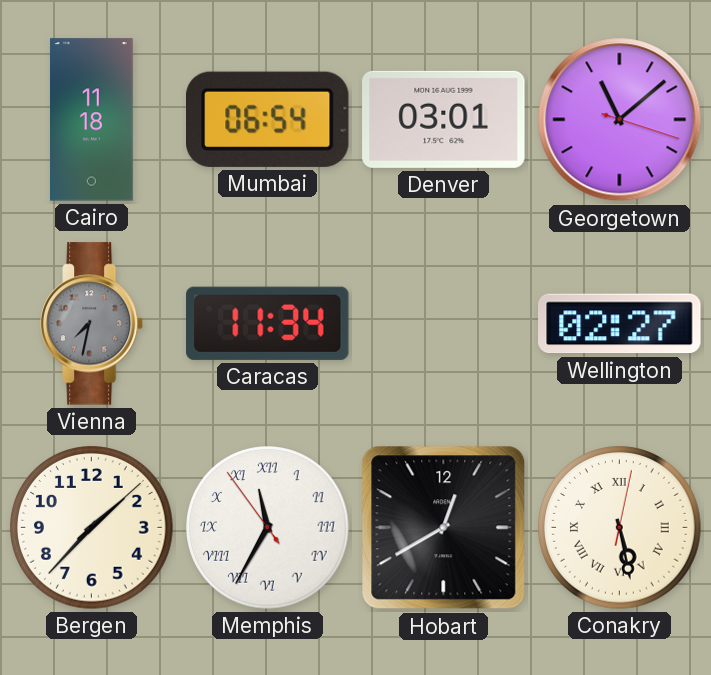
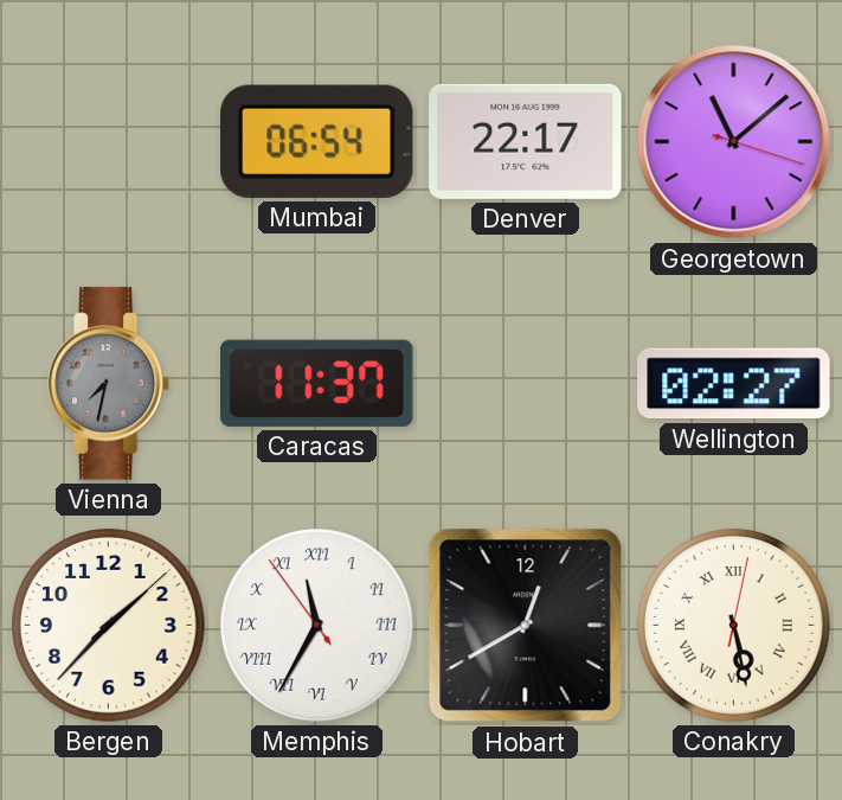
Cairo: 11:18 -> none
Denver: 03:01 -> 22:17
Caracas: 11:34 -> 11:37
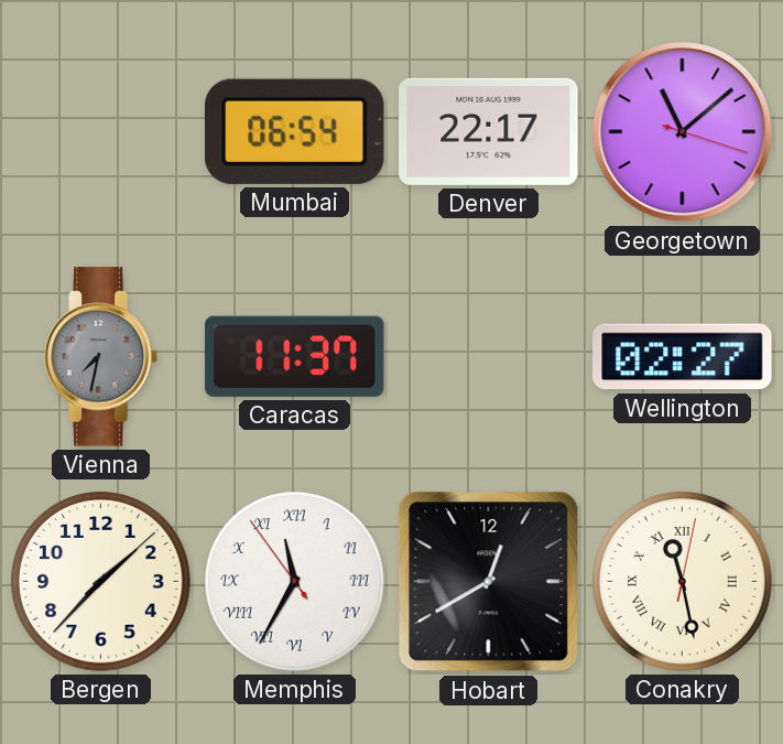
Conakry: 5:28 -> 11:28
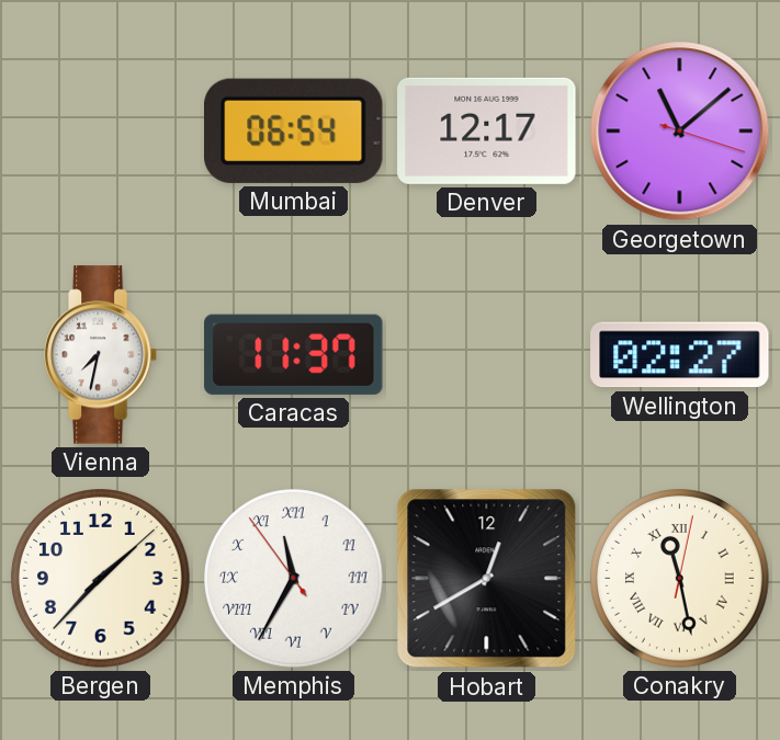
Denver: 22:17 -> 12:17
Vienna dial: grey -> white
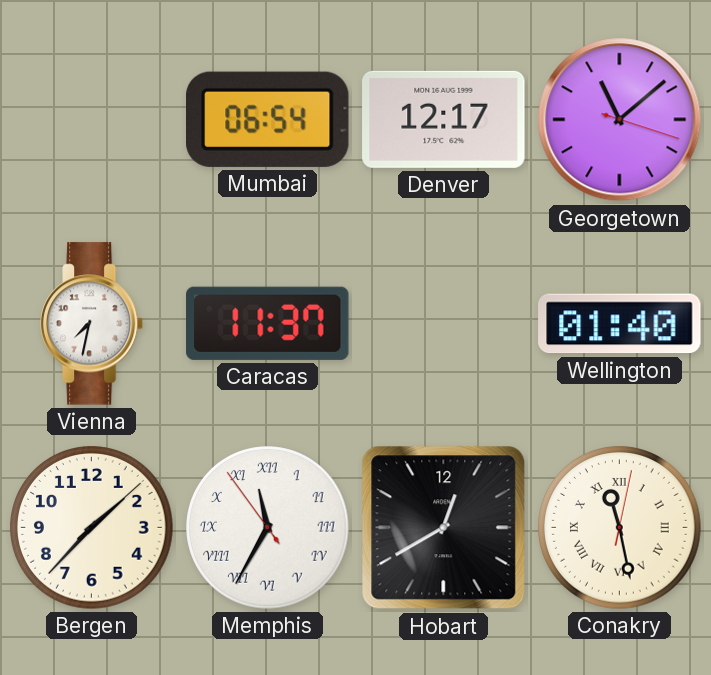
Wellington: 02:27 -> 01:40
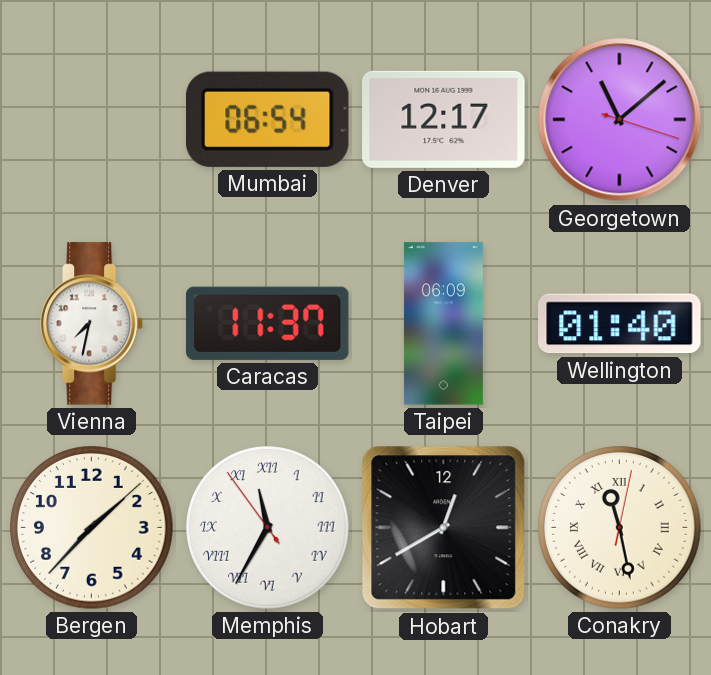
Taipei: none -> 06:09
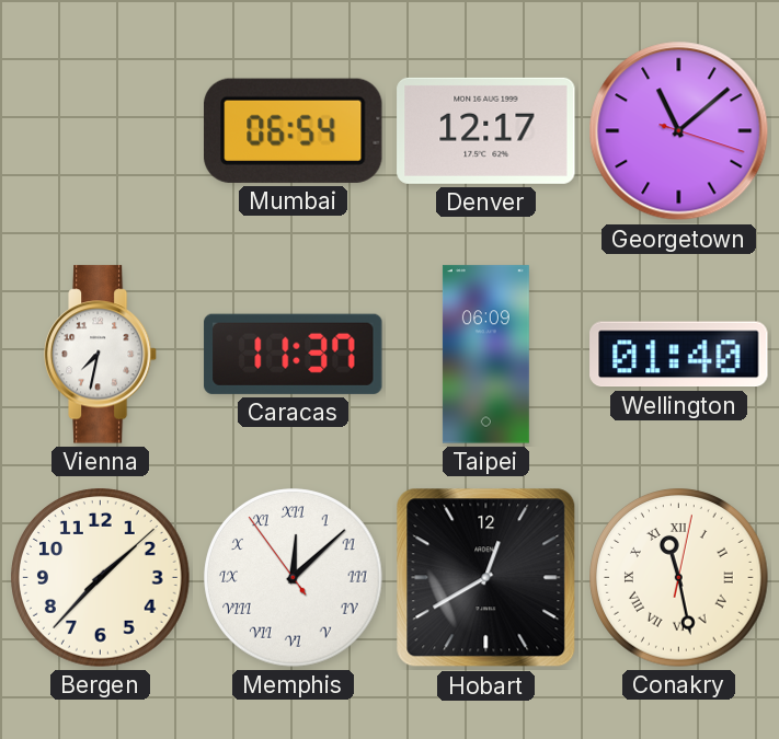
Memphis: 11:34 -> 12:07
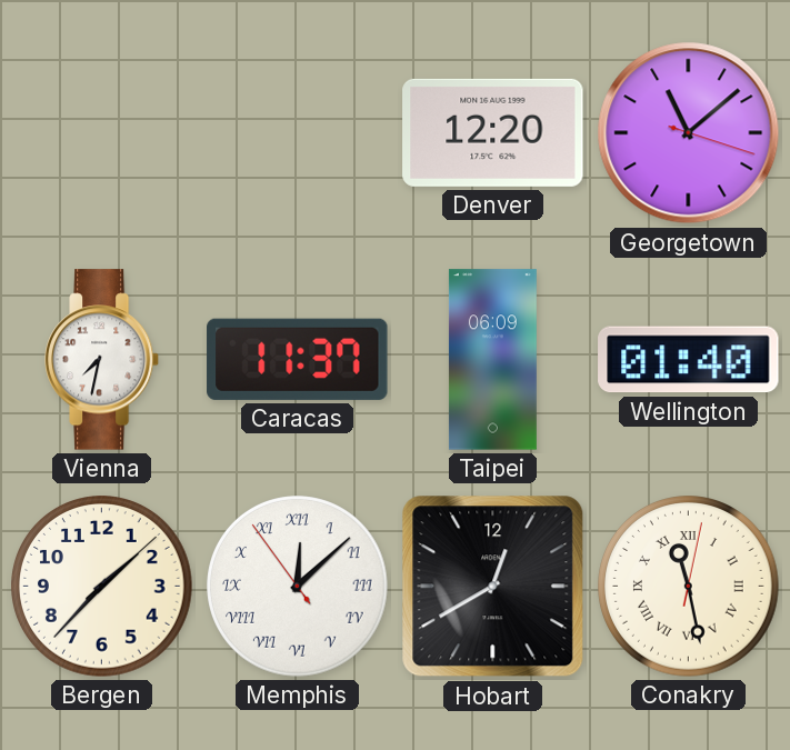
Mumbai: 06:54 -> none
Denver: 12:17 -> 12:20
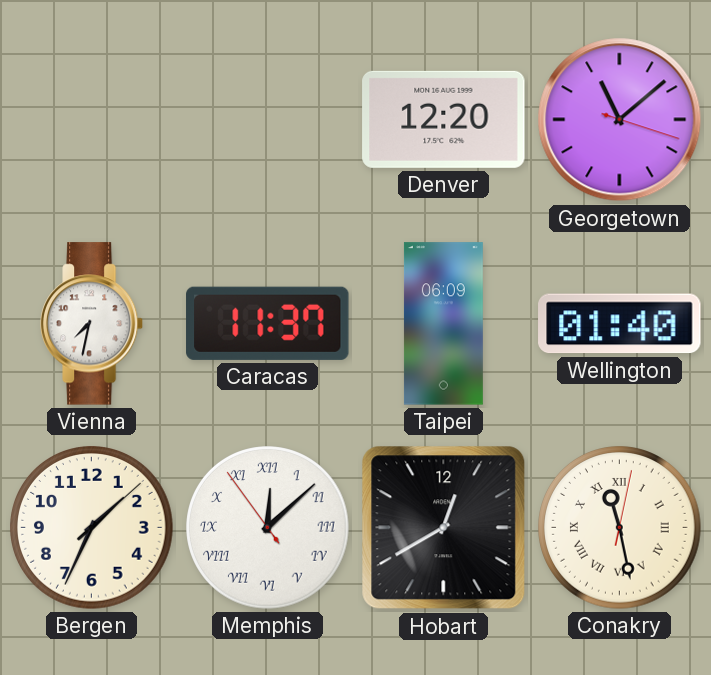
Bergen: 1:37 -> 1:34
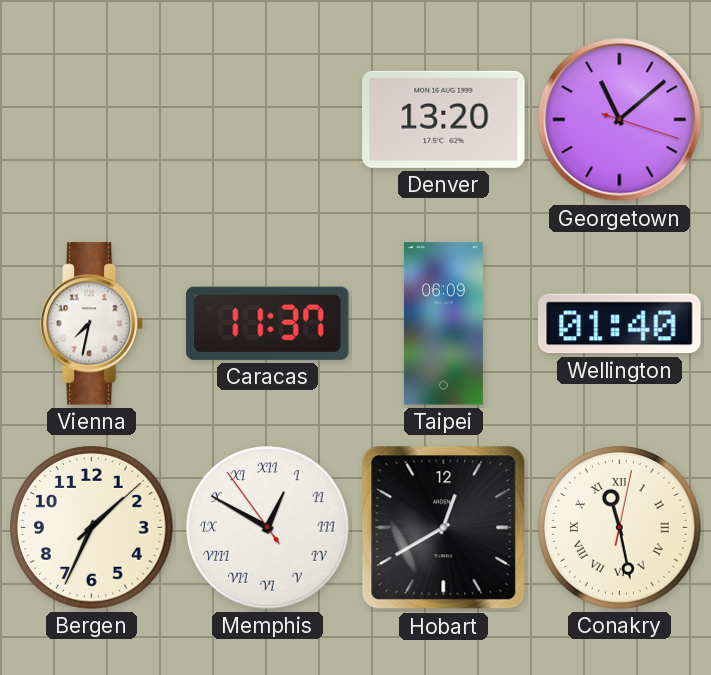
Denver: 12:20 -> 13:20
Memphis: 12:07 -> 12:49
